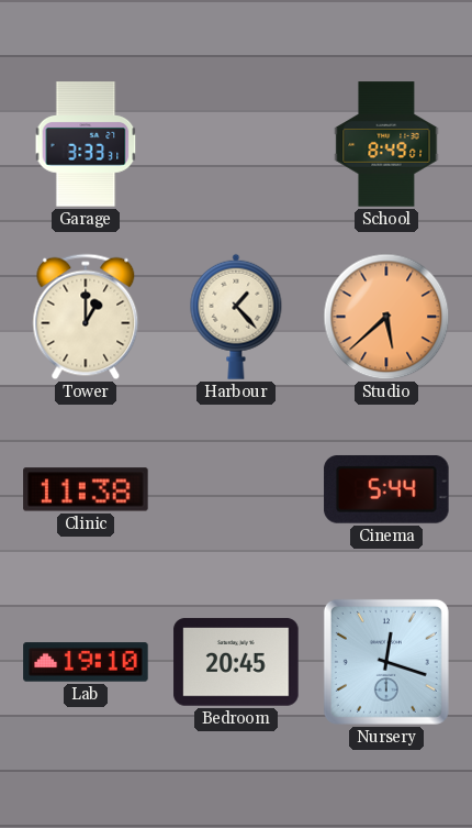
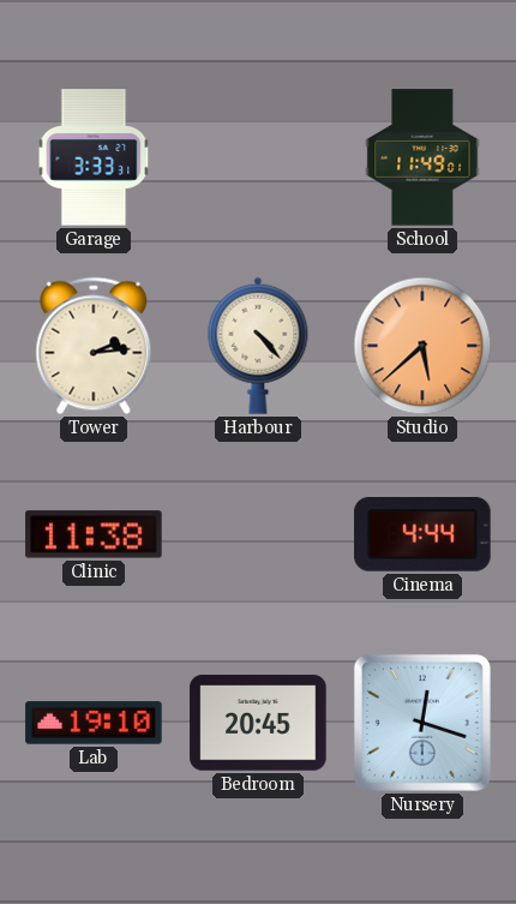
School: 8:49 -> 11:49
Tower: 1:00 -> 2:14
Harbour: 1:23 -> 4:23
Cinema: 5:44 -> 4:44
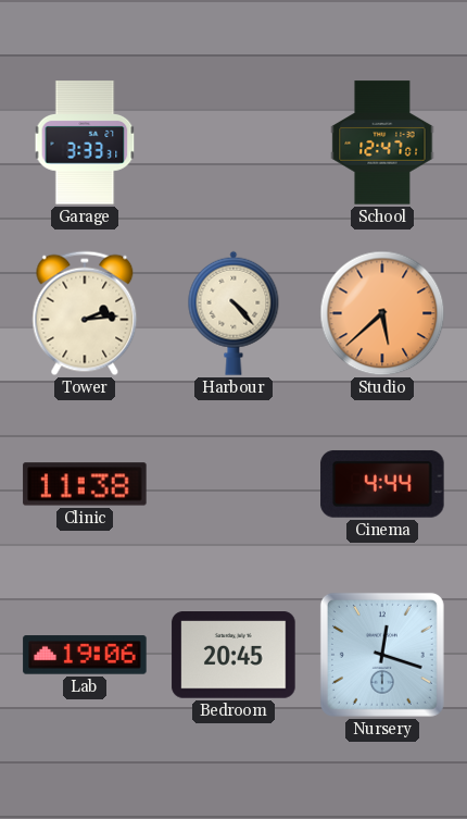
School: 11:49 -> 12:47
Lab: 19:10 -> 19:06
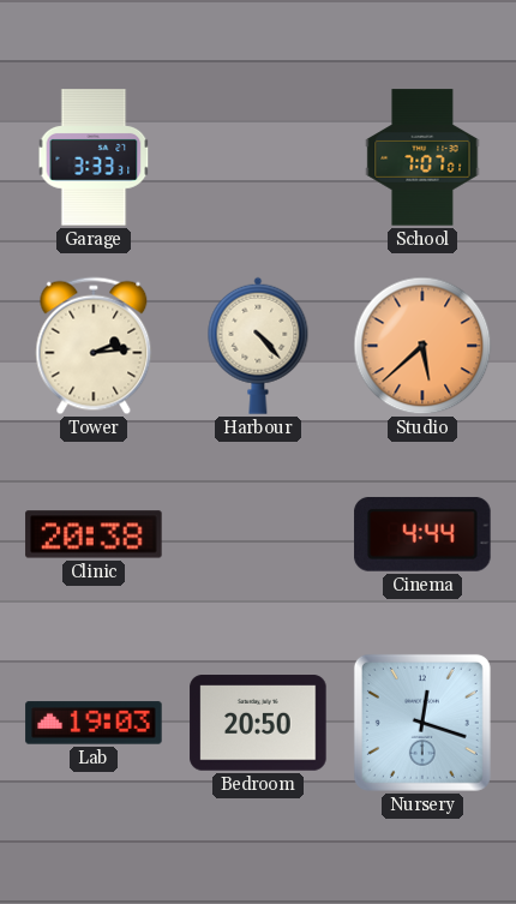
School: 12:47 -> 7:07
Clinic: 11:38 -> 20:38
Lab: 19:06 -> 19:03
Bedroom: 20:45 -> 20:50
